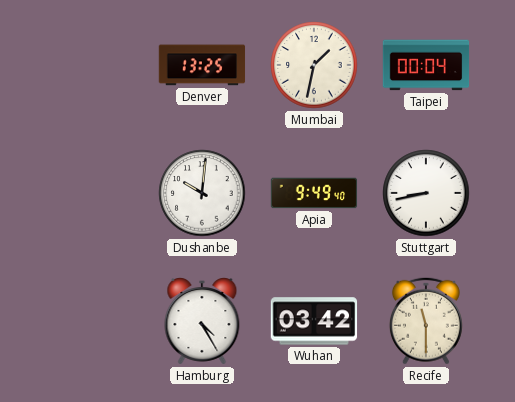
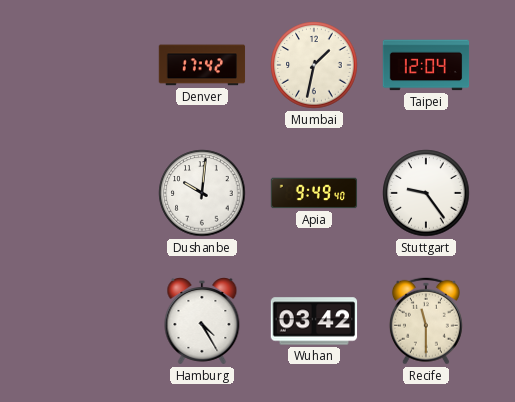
Denver: 13:25 -> 17:42
Taipei: 00:04 -> 12:04
Stuttgart: 8:43 -> 9:24
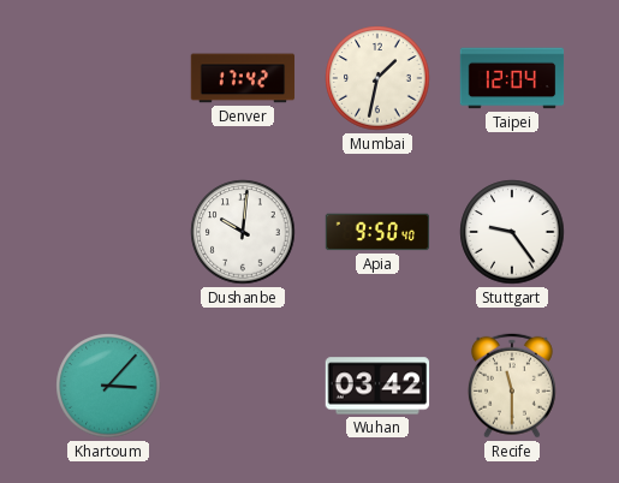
Apia: 9:49 -> 9:50
Khartoum: none -> 3:07
Hamburg: 4:25 -> none
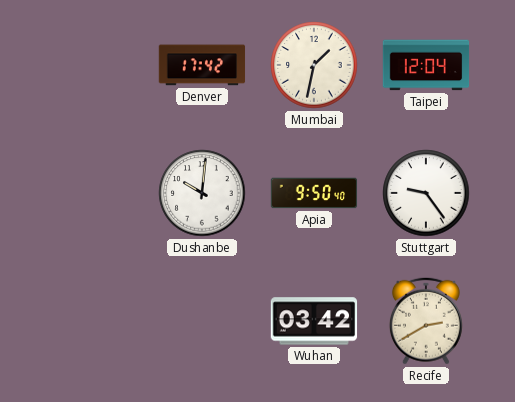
Khartoum: 3:07 -> none
Recife: 11:30 -> 2:40
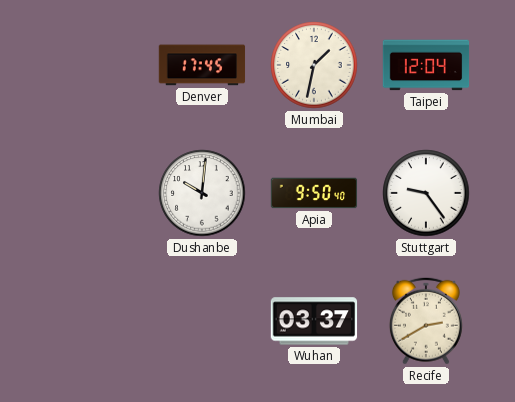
Denver: 17:42 -> 17:45
Wuhan: 03:42 -> 03:37
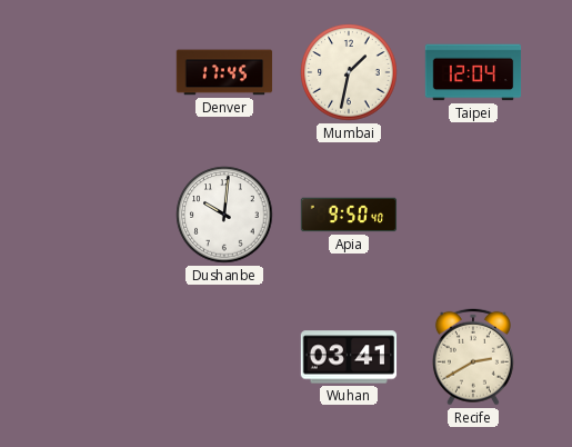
Stuttgart: 9:24 -> none
Wuhan: 03:37 -> 03:41
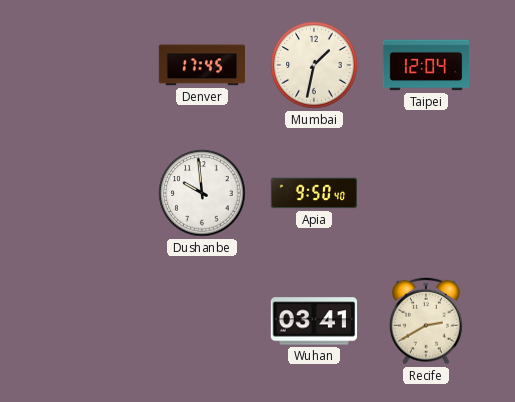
Dushanbe: 10:01 -> 9:59
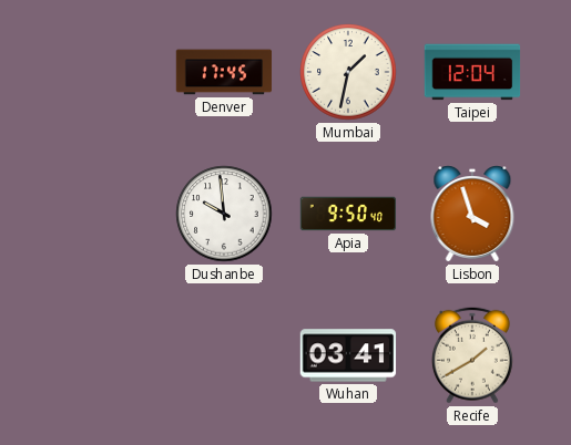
Lisbon: none -> 3:57
Recife: 2:40 -> 1:40
